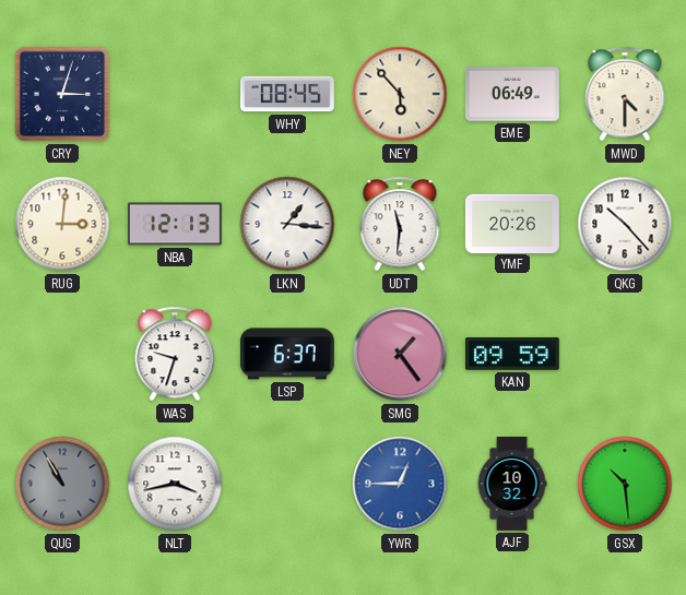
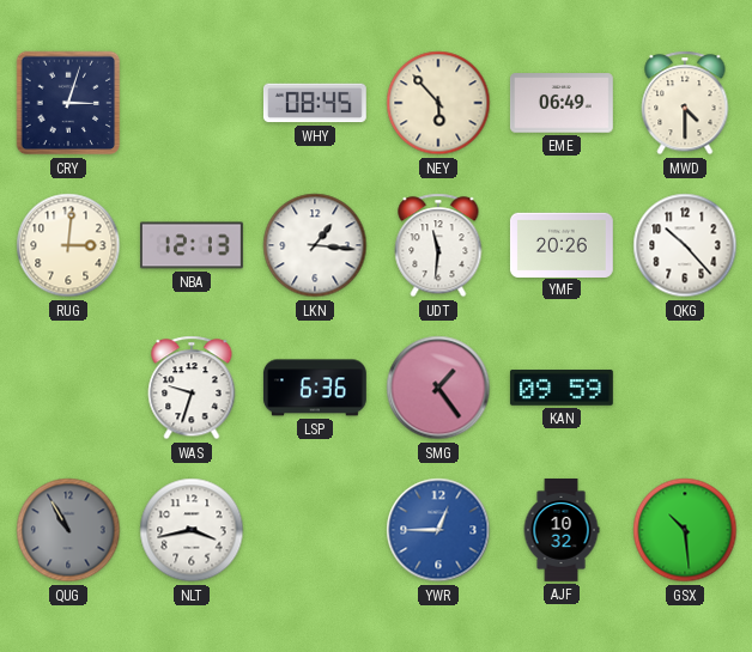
LSP: 6:37 -> 6:36
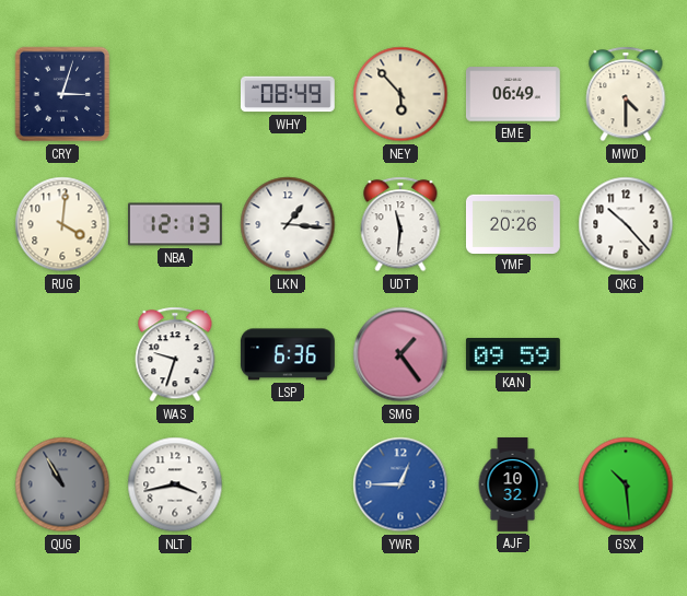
WHY: 08:45 -> 08:49
RUG: 3:01 -> 4:01
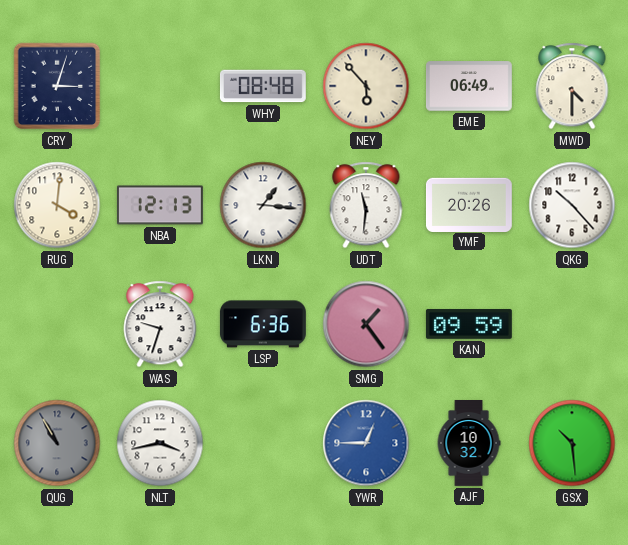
WHY: 08:49 -> 08:48
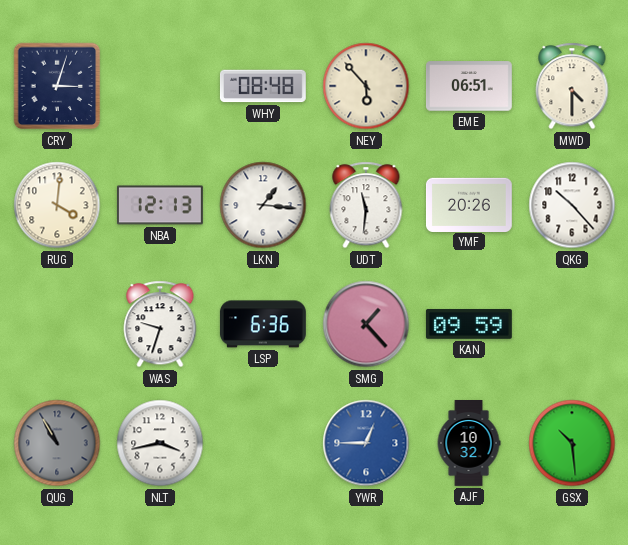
EME: 06:49 -> 06:51
SMG: 1:24 -> 1:23
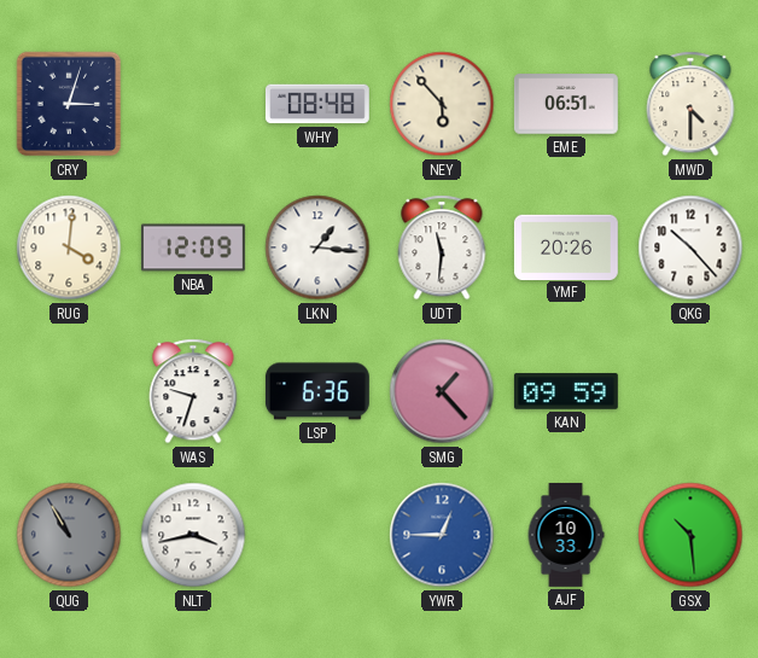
NBA: 12:13 -> 12:09
AJF: 10:32 -> 10:33
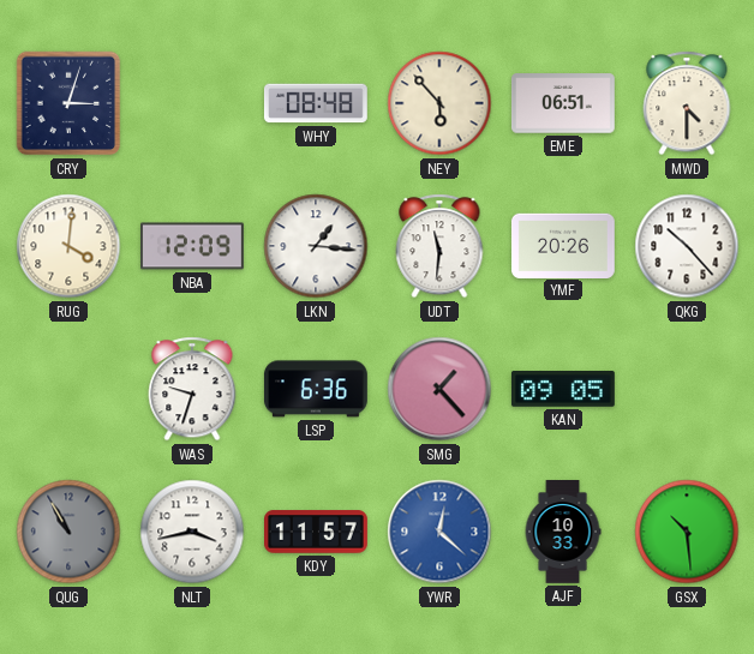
KAN: 09:59 -> 09:05
KDY: none -> 11:57
YWR: 12:45 -> 12:22
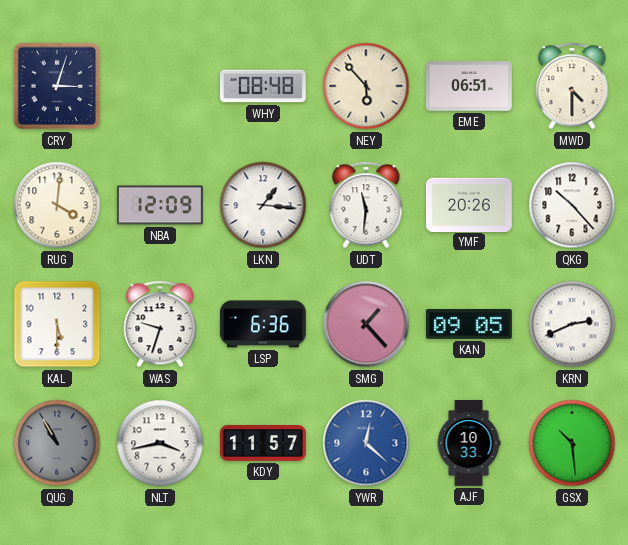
KAL: none -> 5:30
KRN: none -> 2:41
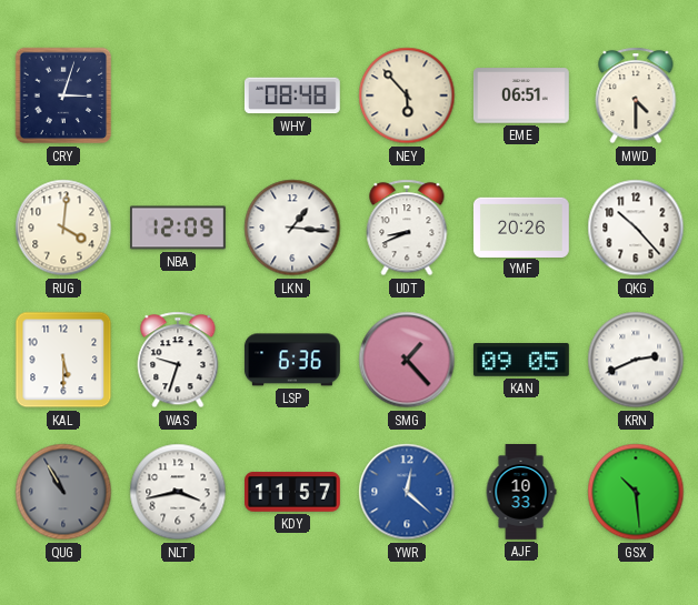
UDT: 11:31 -> 8:41
